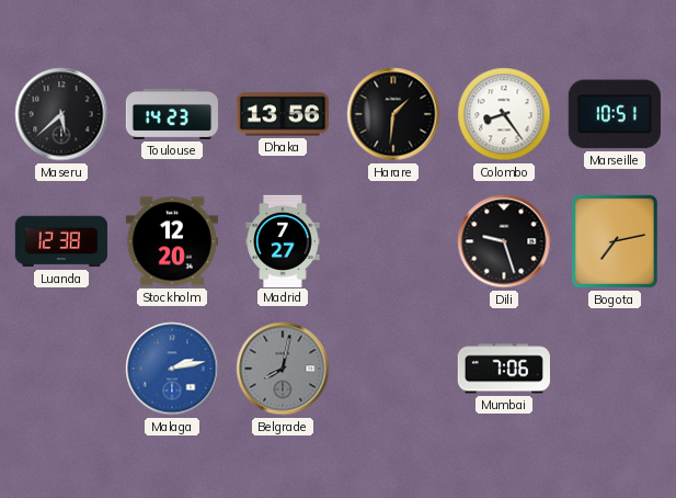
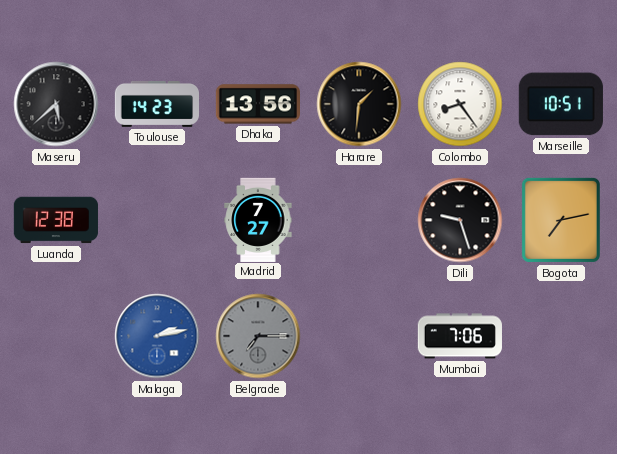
Stockholm: 12:20 -> none
Belgrade: 8:02 -> 7:15
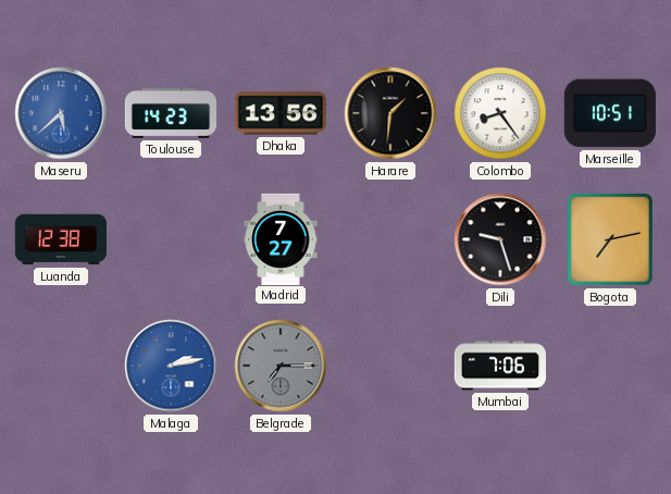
Maseru dial: black -> blue
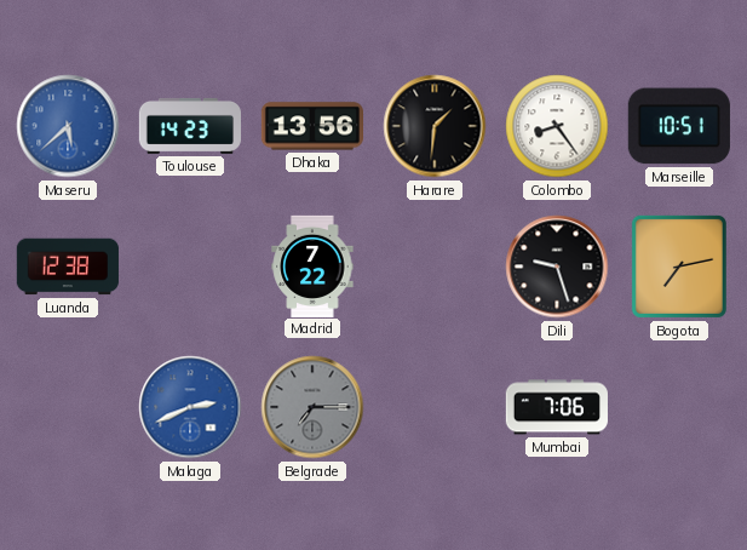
Madrid: 7:27 -> 7:22
Malaga: 2:13 -> 2:41
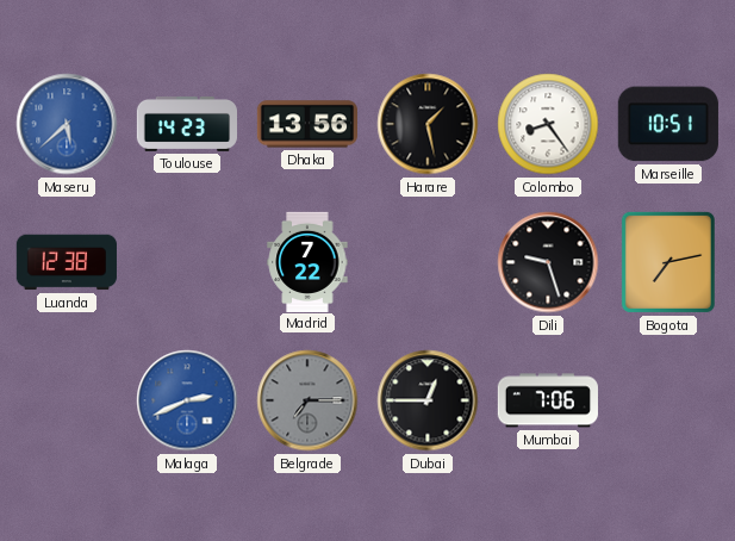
Harare: 1:31 -> 1:28
Dubai: none -> 12:45
